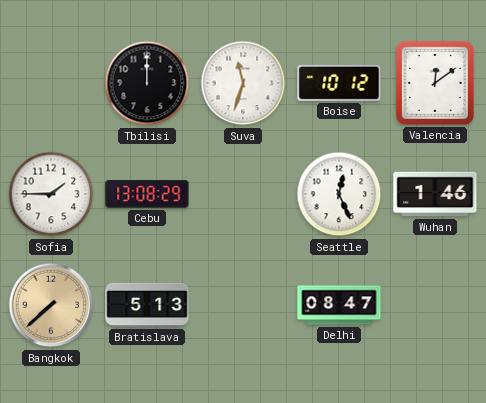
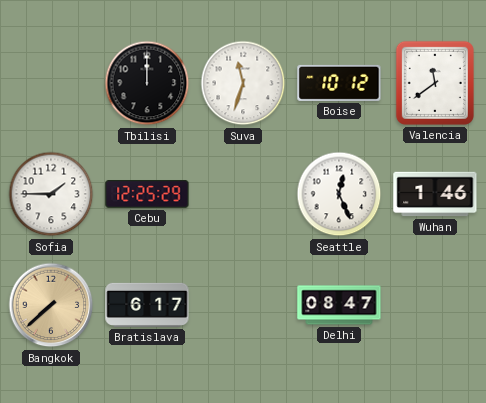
Valencia: 12:09 -> 11:39
Cebu: 13:08 -> 12:25
Bratislava: 5:13 -> 6:17
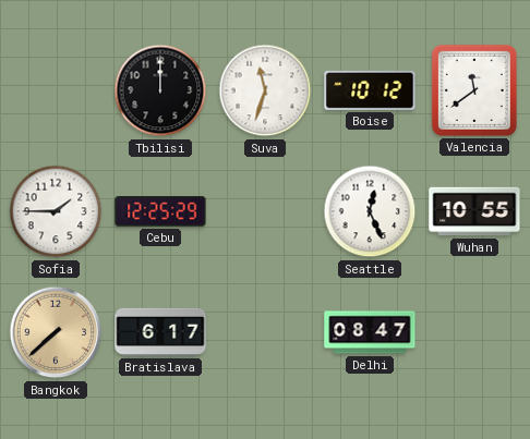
Wuhan: 1:46 -> 10:55
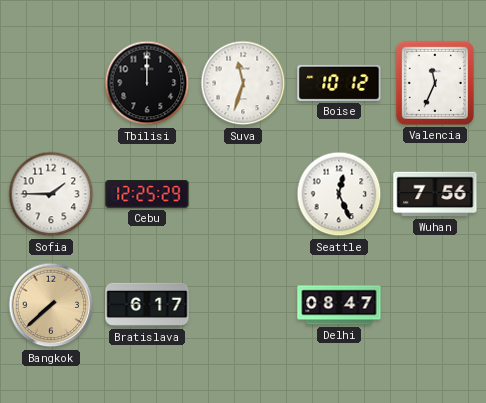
Valencia: 11:39 -> 11:34
Wuhan: 10:55 -> 7:56
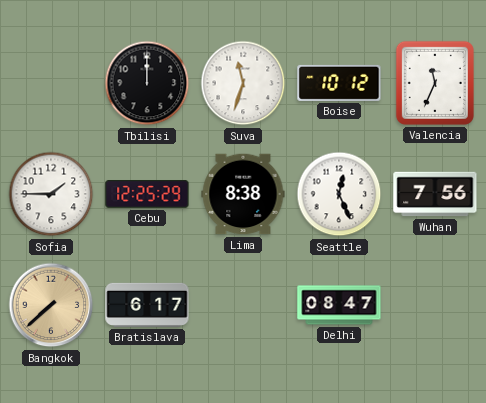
Lima: none -> 8:38
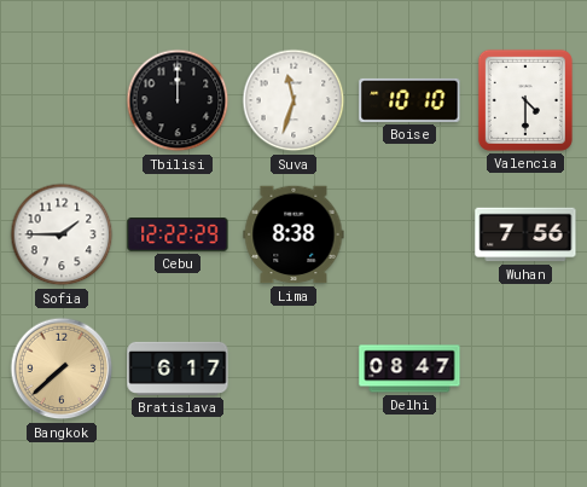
Boise: 10:12 -> 10:10
Valencia: 11:34 -> 4:30
Cebu: 12:25 -> 12:22
Seattle: 12:26 -> none
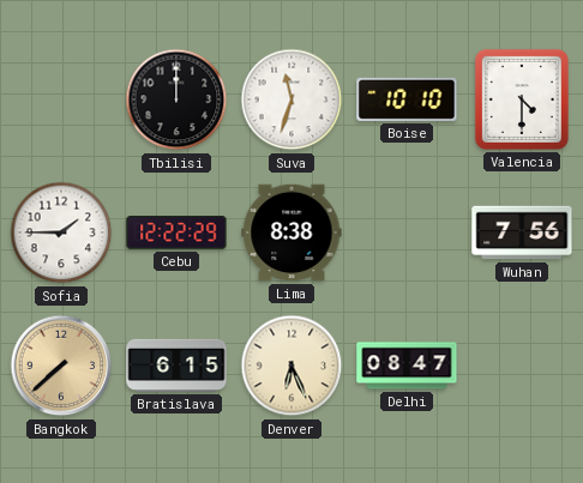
Bratislava: 6:17 -> 6:15
Denver: none -> 6:26
